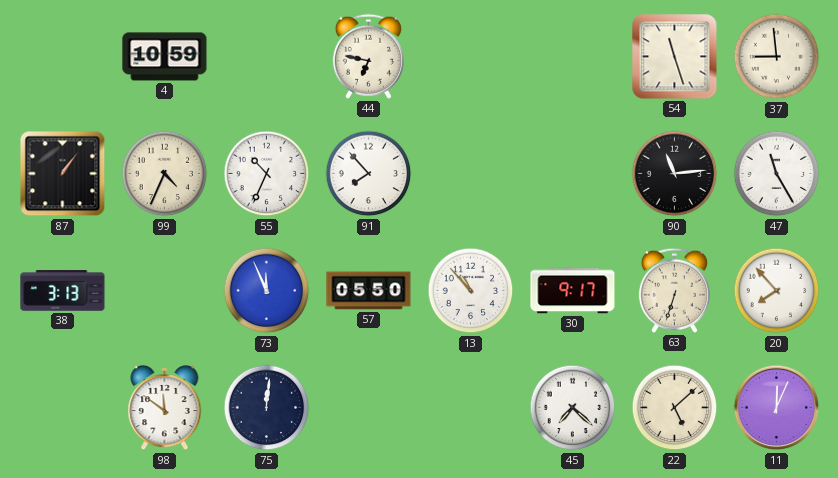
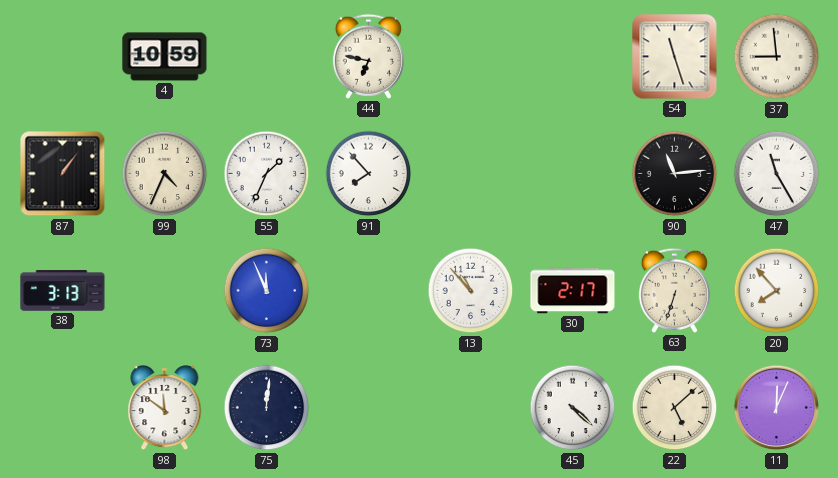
55: 10:34 -> 1:34
57: 05:50 -> none
30: 9:17 -> 2:17
45: 7:22 -> 4:22
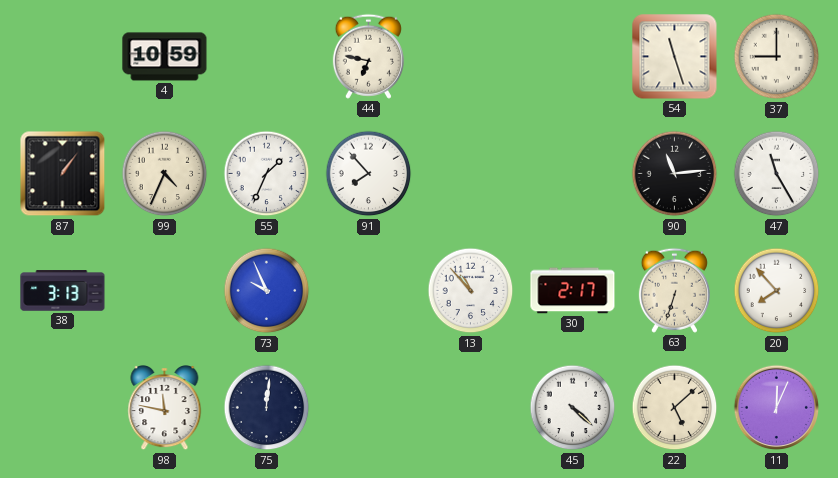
37: 8:59 -> 9:00
73: 11:56 -> 9:56
98: 11:51 -> 11:47
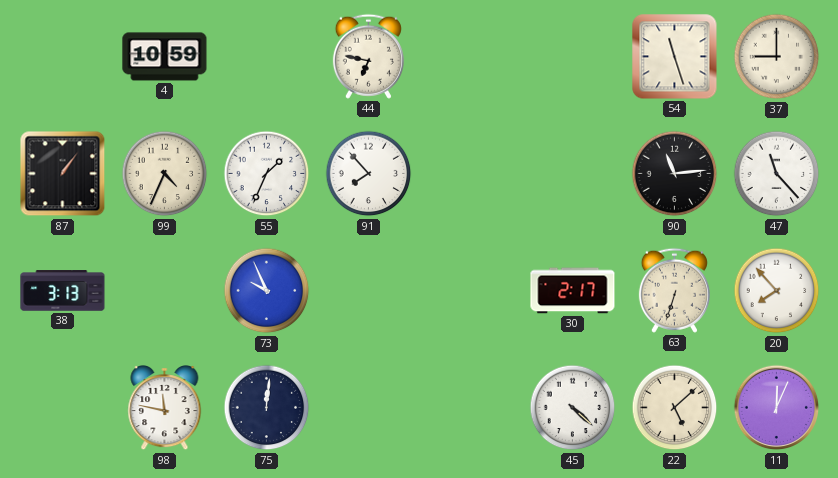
47: 11:25 -> 11:23
13: 10:53 -> none
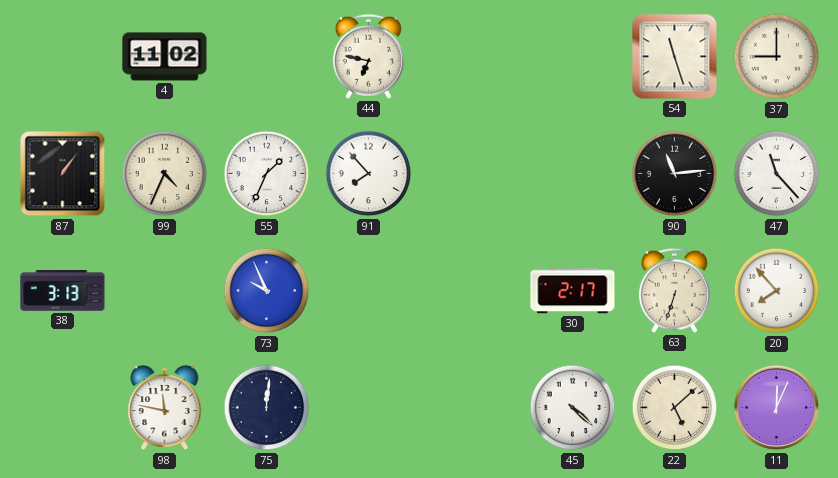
4: 10:59 -> 11:02
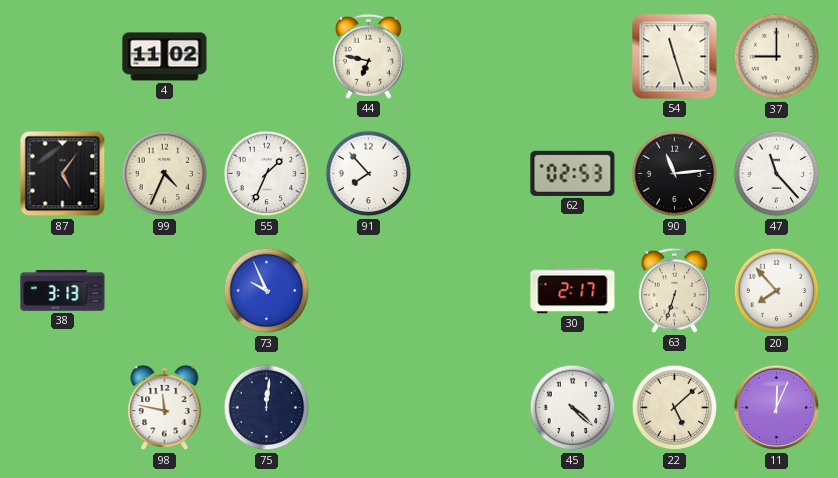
87: 1:06 -> 5:06
62: none -> 02:53
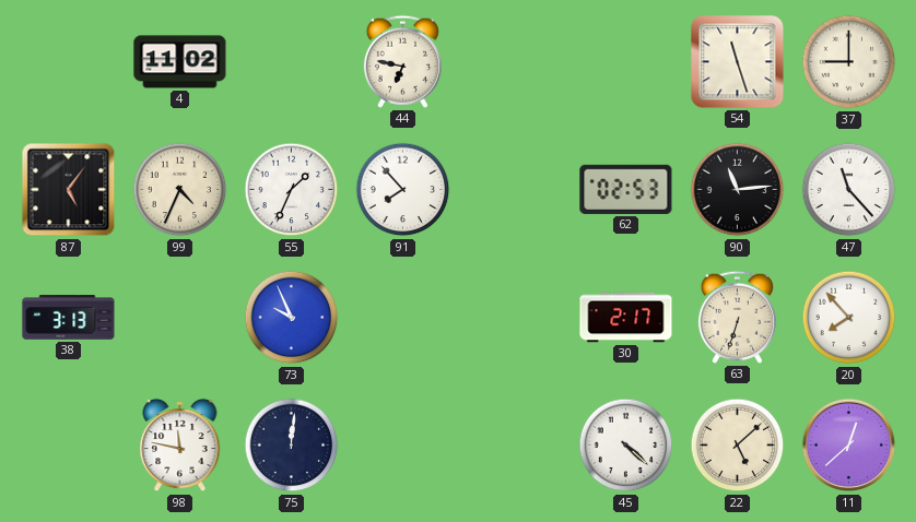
11: 12:04 -> 12:38
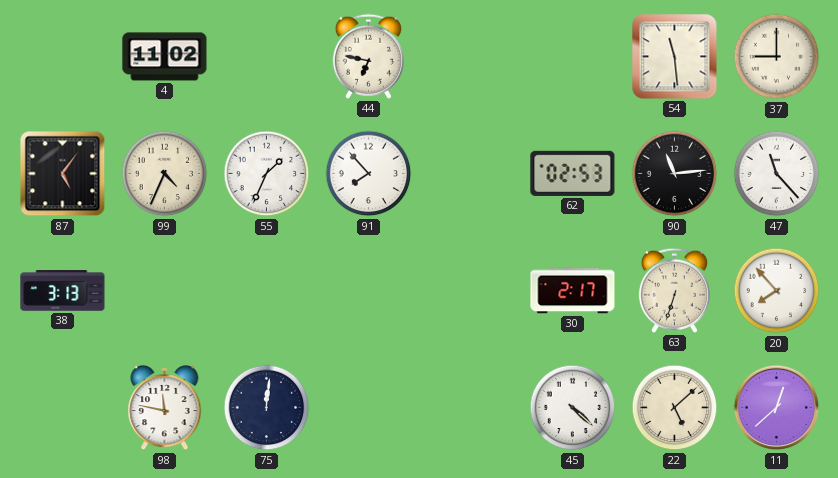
54: 11:27 -> 11:29
73: 9:56 -> none
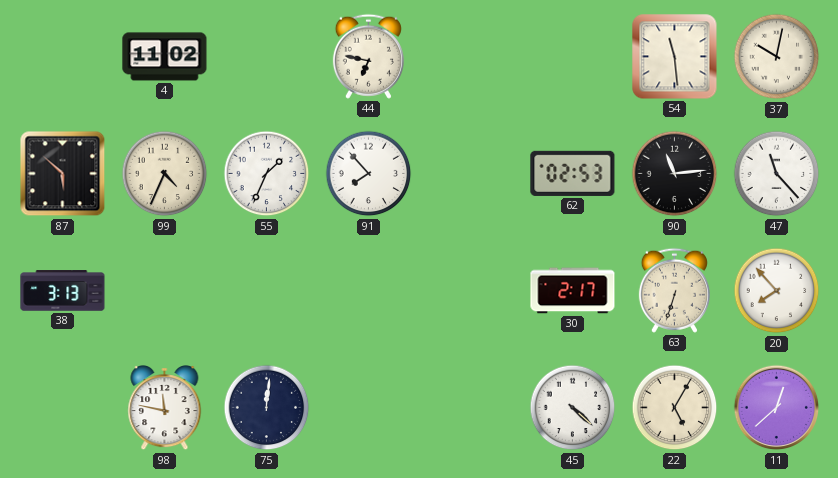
37: 9:00 -> 10:02
87: 5:06 -> 5:52
22: 5:08 -> 5:05
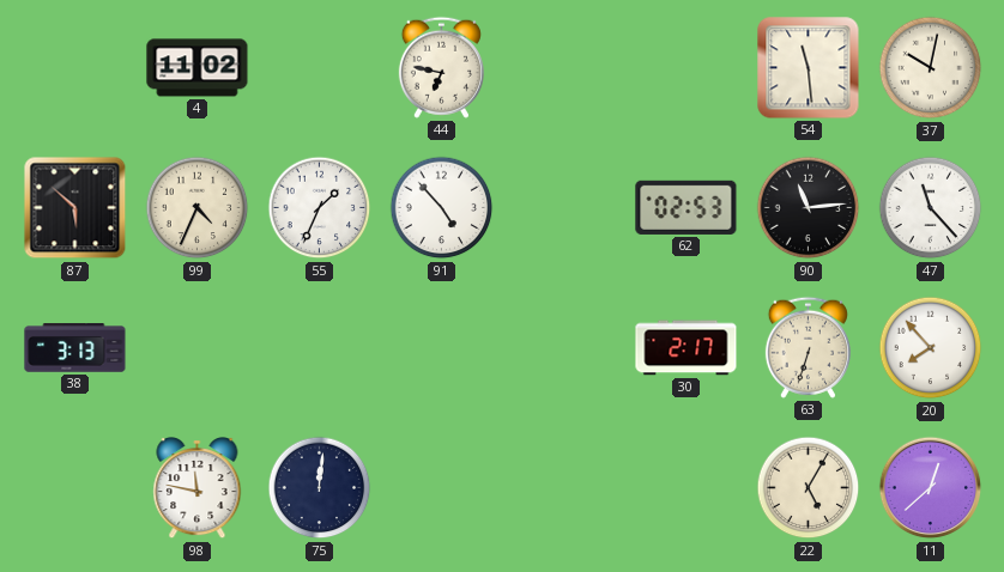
91: 7:53 -> 4:53
45: 4:22 -> none
